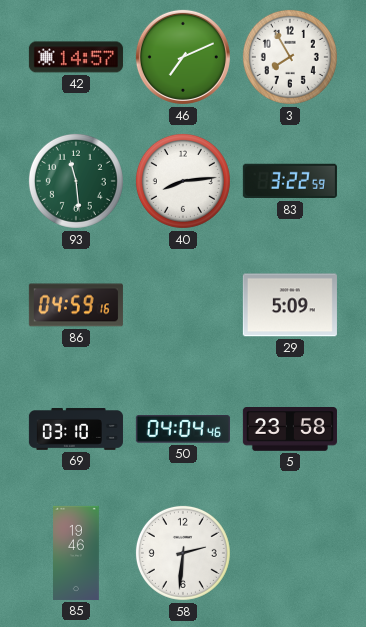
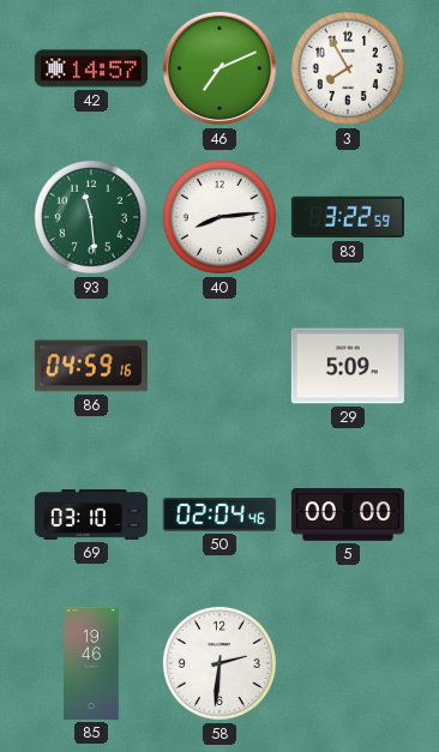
50: 04:04 -> 02:04
5: 23:58 -> 00:00
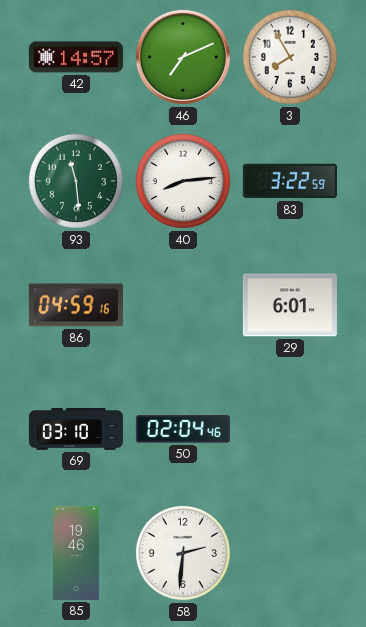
29: 5:09 -> 6:01
5: 00:00 -> none
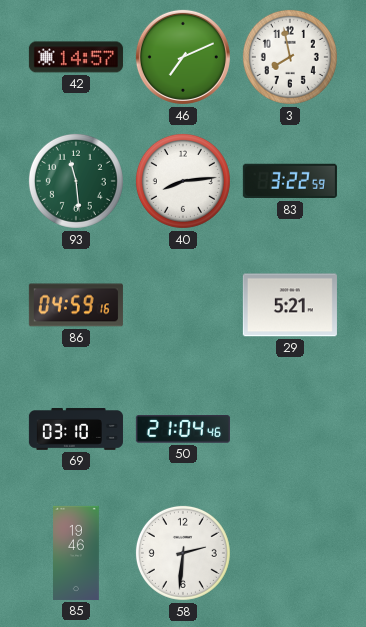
3: 7:55 -> 7:58
29: 6:01 -> 5:21
50: 02:04 -> 21:04
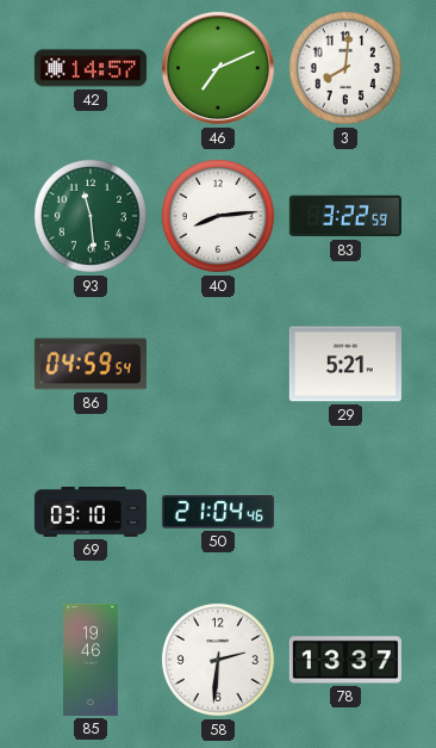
3: 7:58 -> 8:01
86: 04:59:16 -> 04:59:54
78: none -> 13:37
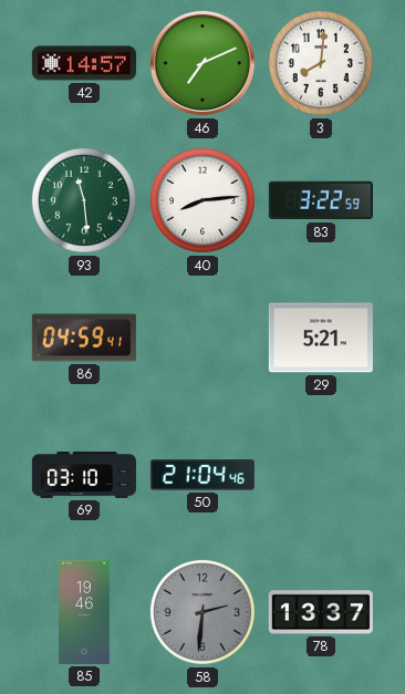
86: 04:59:54 -> 04:59:41
58 dial: white -> grey
